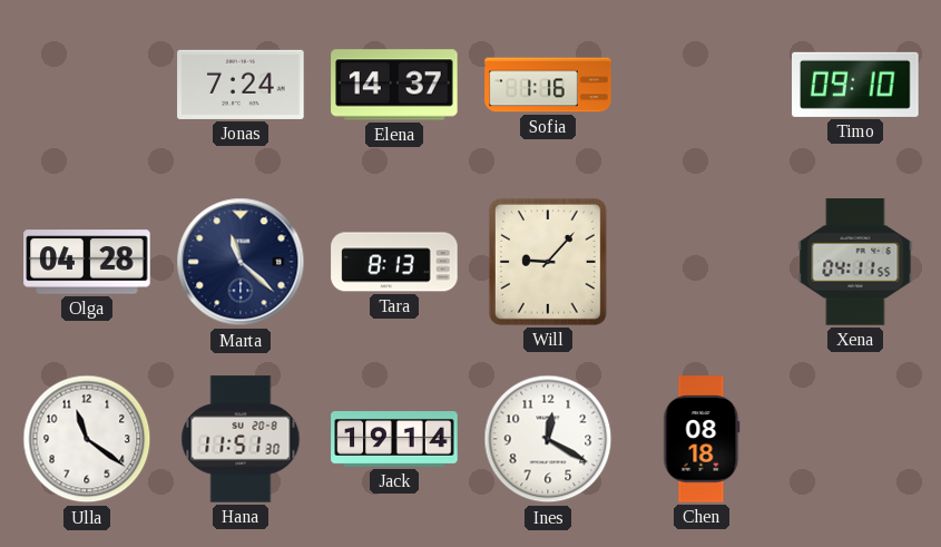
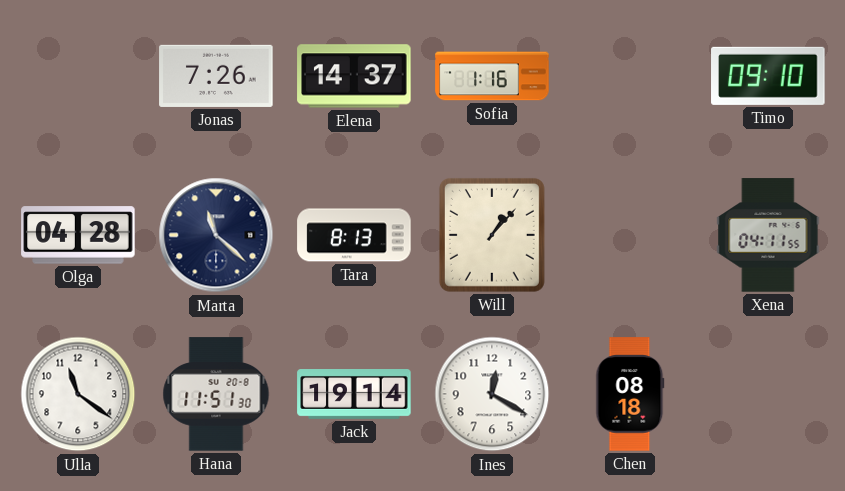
Jonas: 7:24 -> 7:26
Will: 9:07 -> 1:07
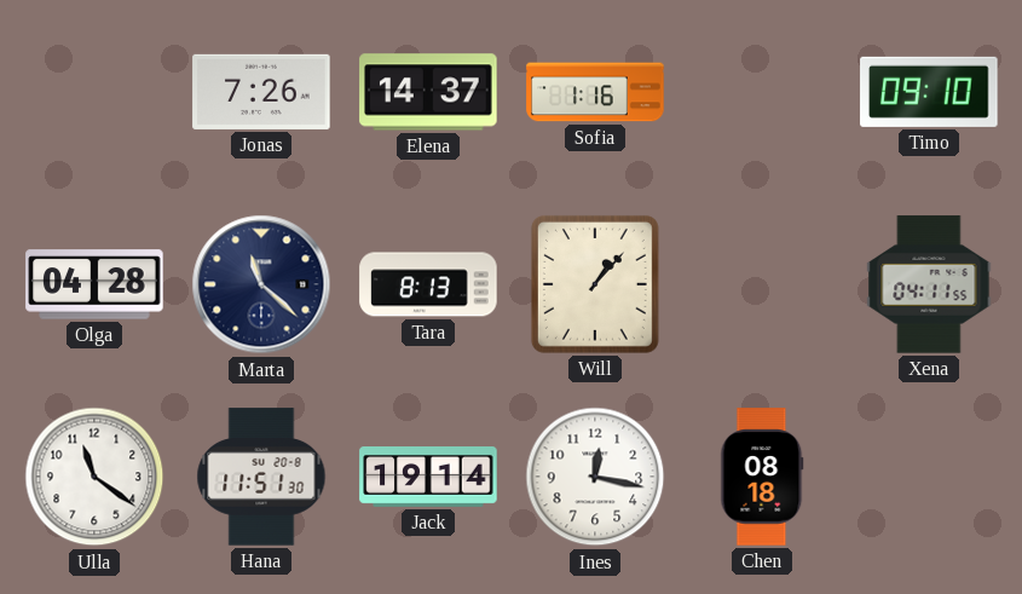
Ines: 12:20 -> 12:17
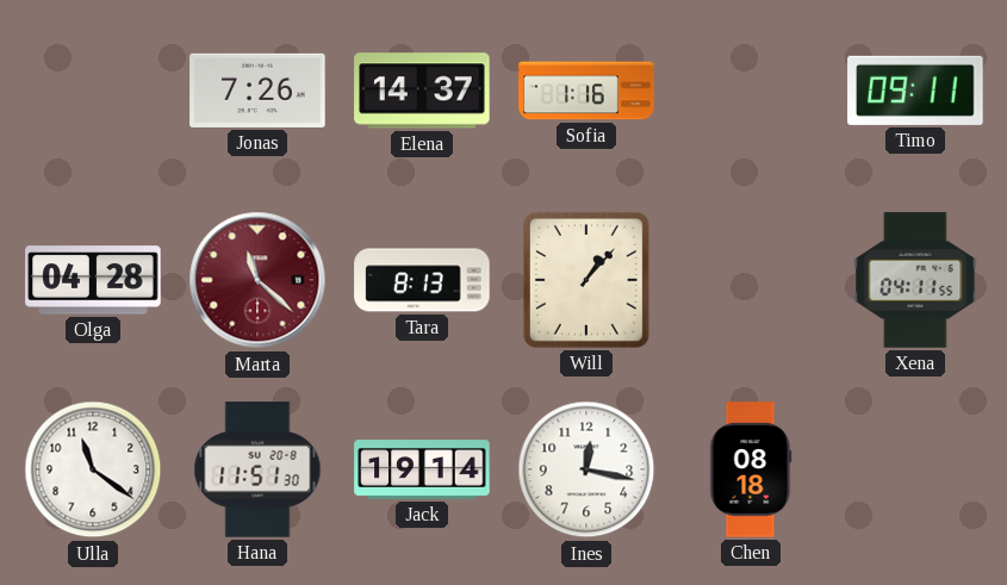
Timo: 09:10 -> 09:11
Marta dial: navy -> burgundy
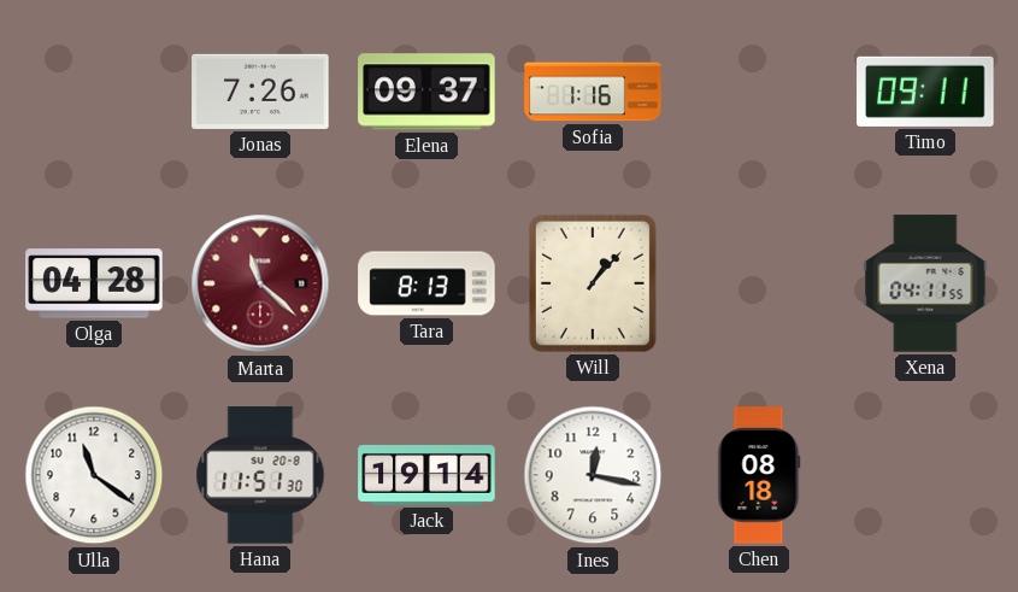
Elena: 14:37 -> 09:37
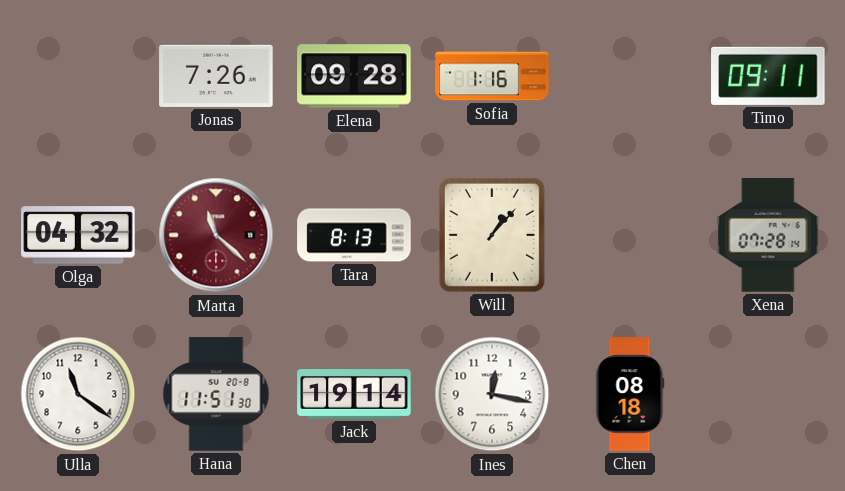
Elena: 09:37 -> 09:28
Olga: 04:28 -> 04:32
Xena: 04:11 -> 07:28
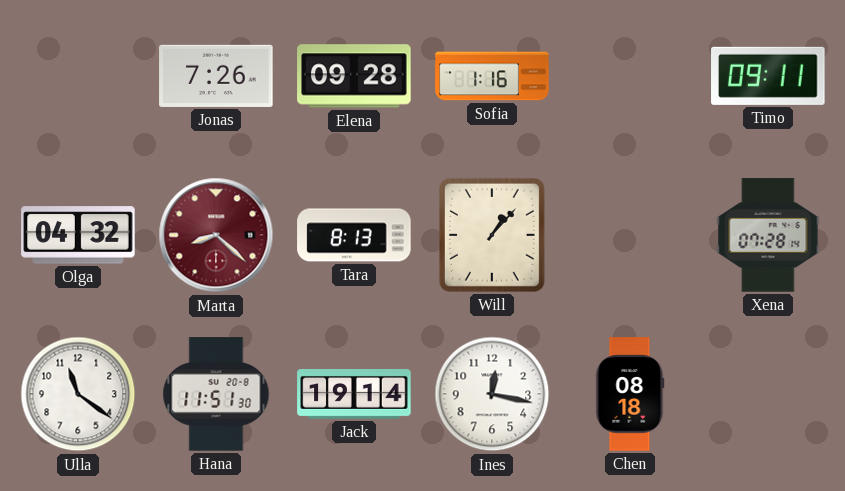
Marta: 11:22 -> 8:22
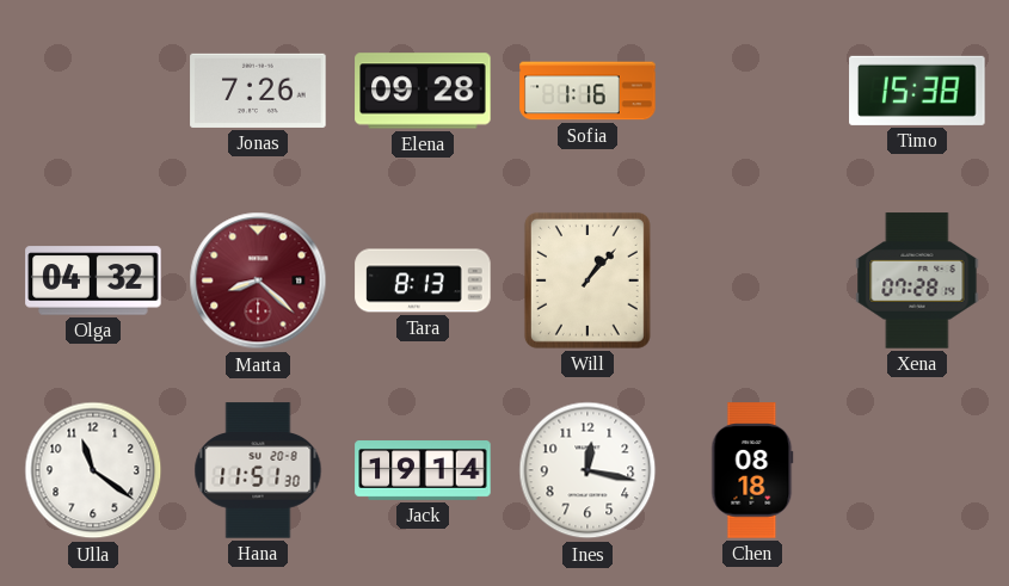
Timo: 09:11 -> 15:38
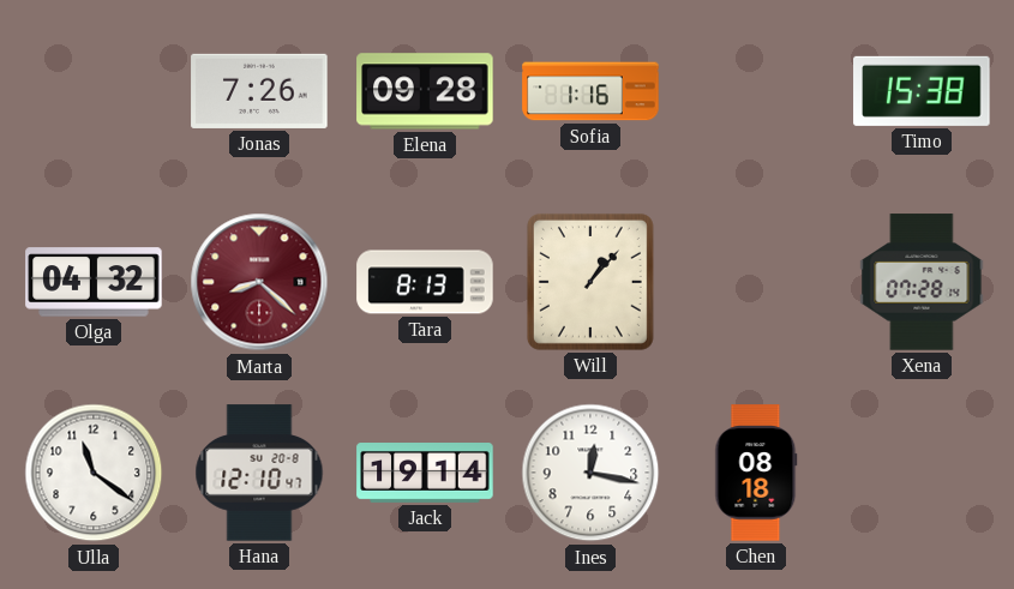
Hana: 11:51 -> 12:10
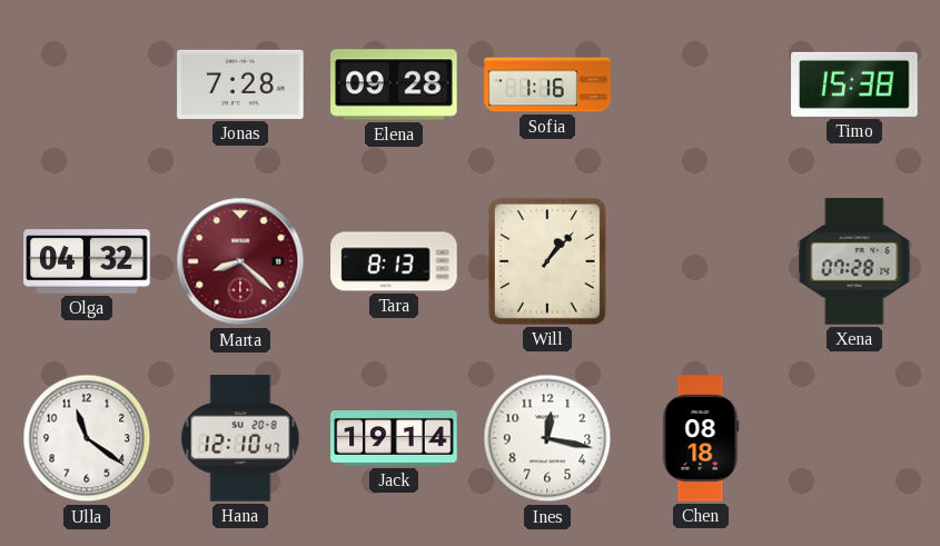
Jonas: 7:26 -> 7:28
